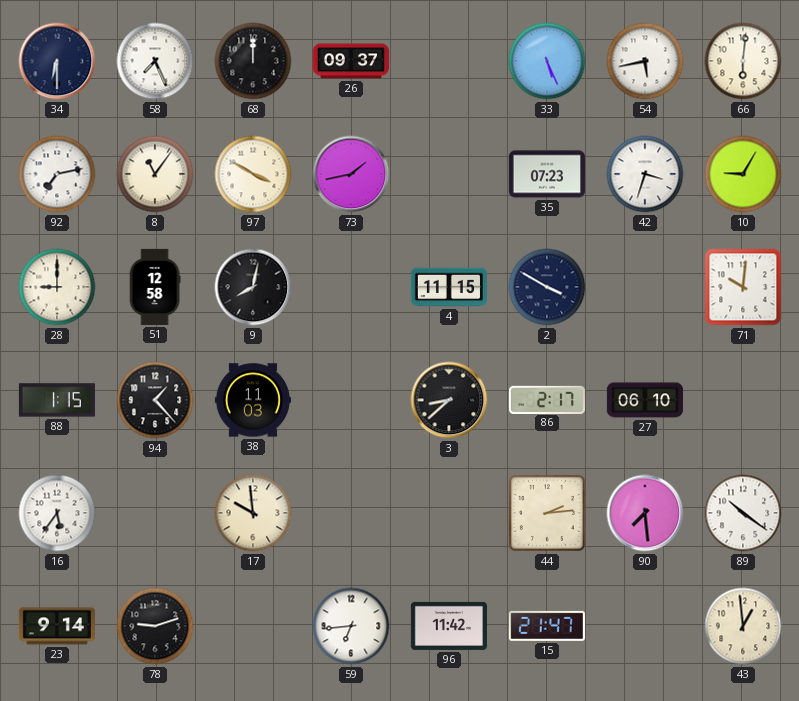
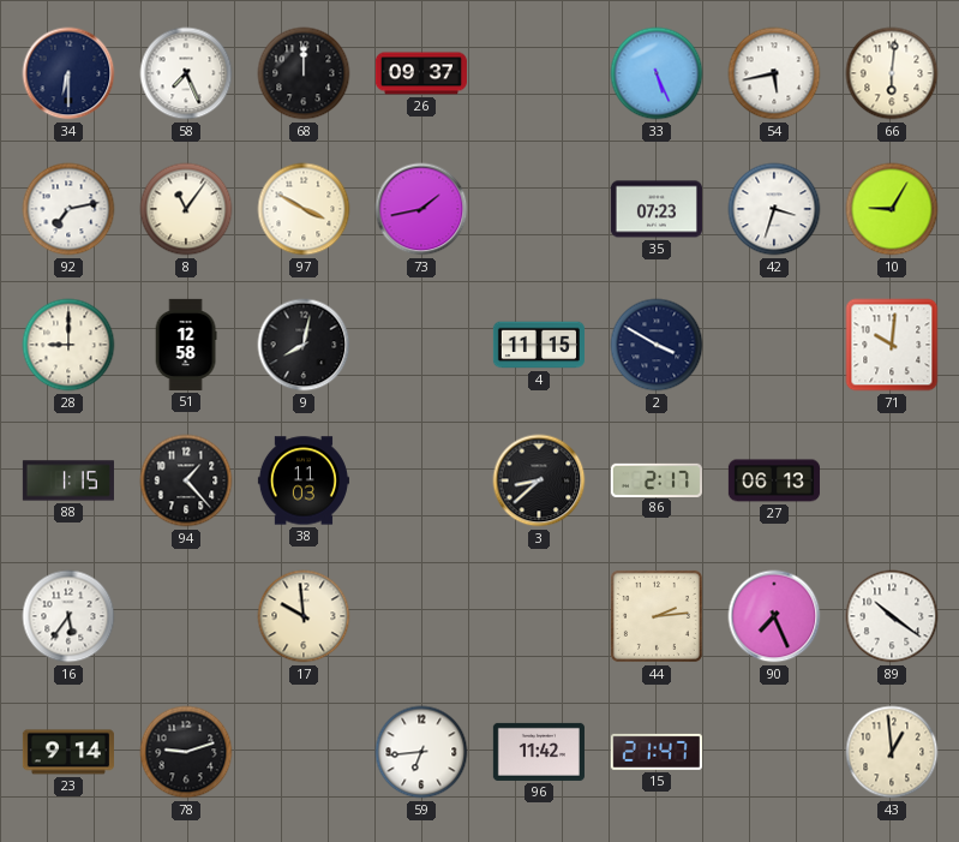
27: 06:10 -> 06:13
90: 7:29 -> 7:26
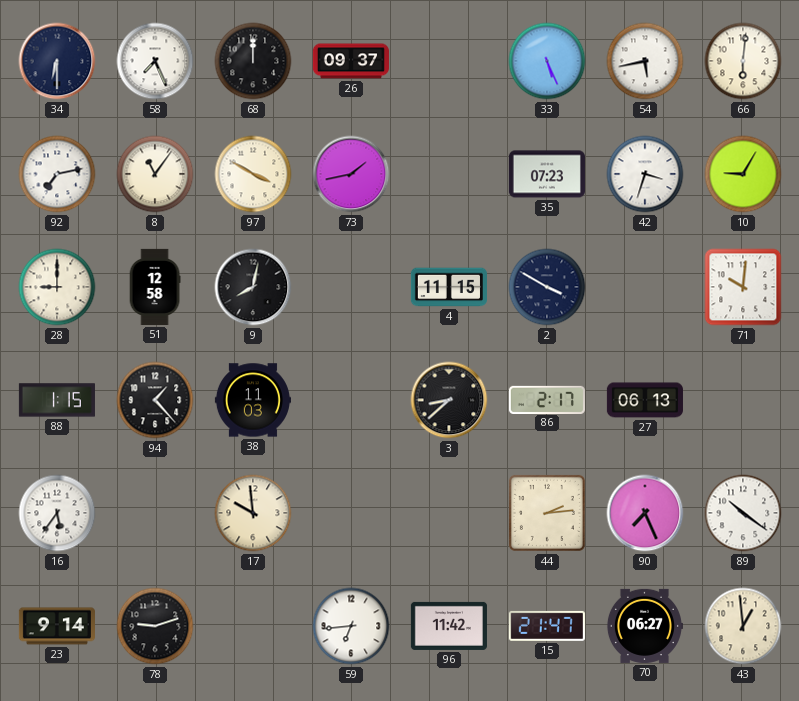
70: none -> 06:27
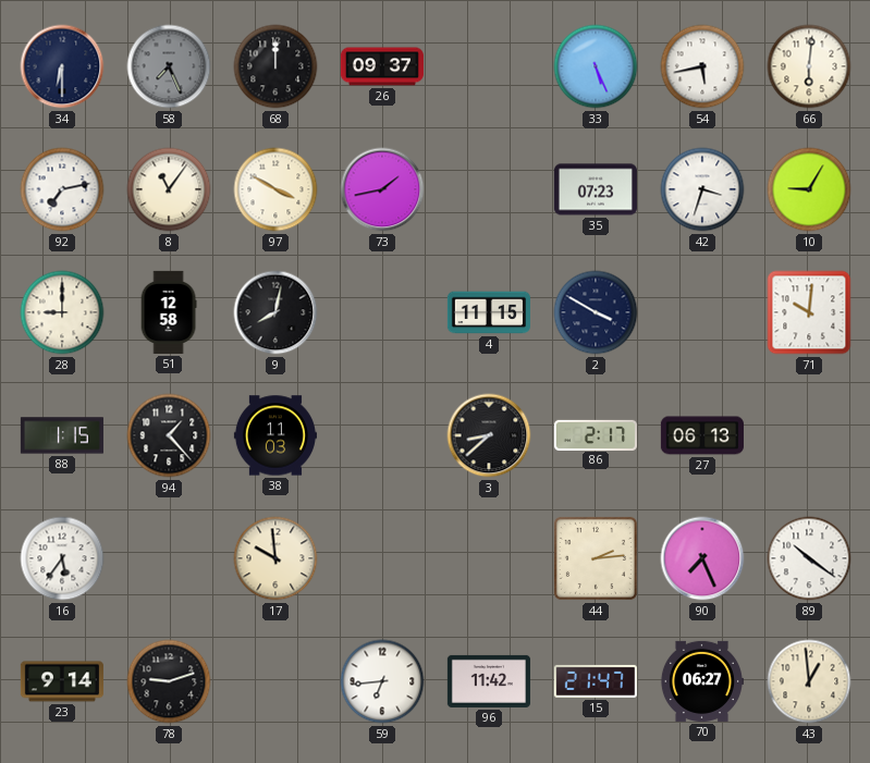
58 dial: white -> grey
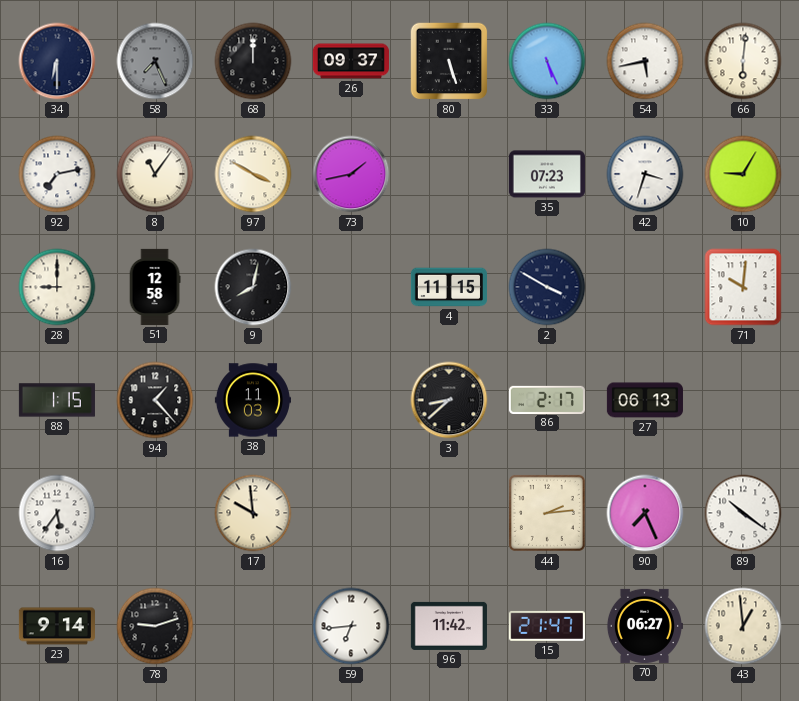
80: none -> 5:27
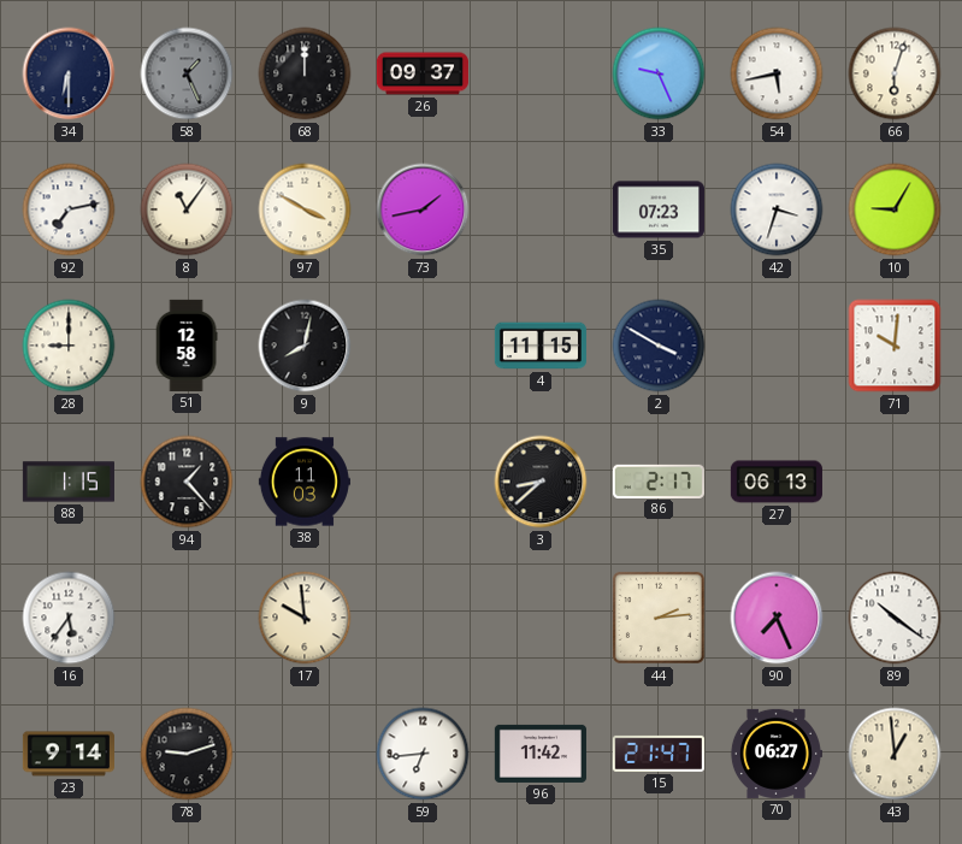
58: 7:26 -> 1:26
80: 5:27 -> none
33: 5:26 -> 9:26
66: 6:01 -> 6:03
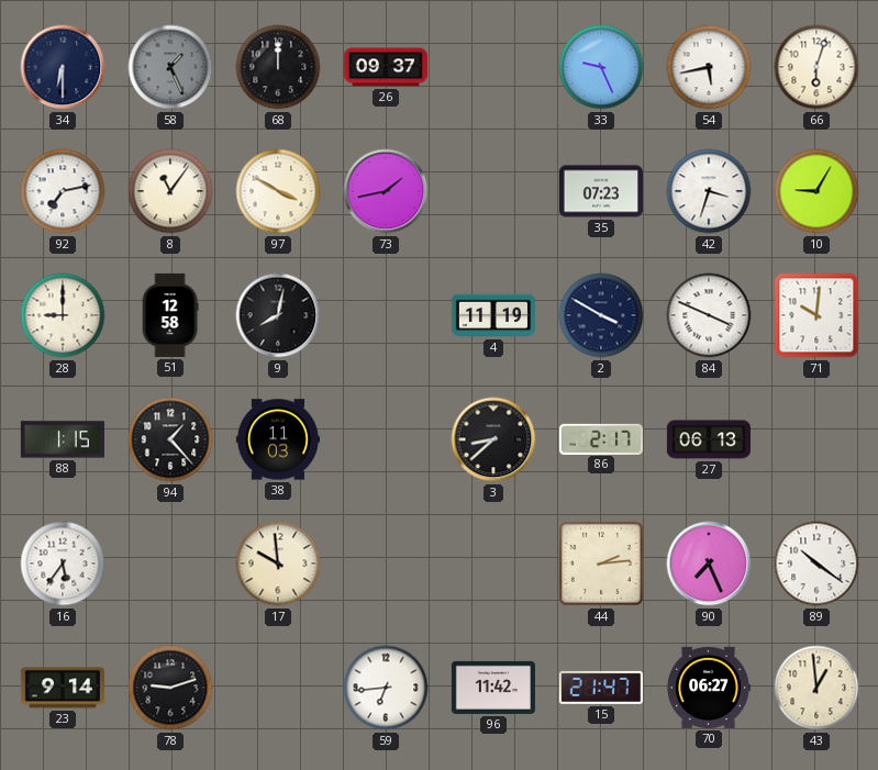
4: 11:15 -> 11:19
84: none -> 3:49
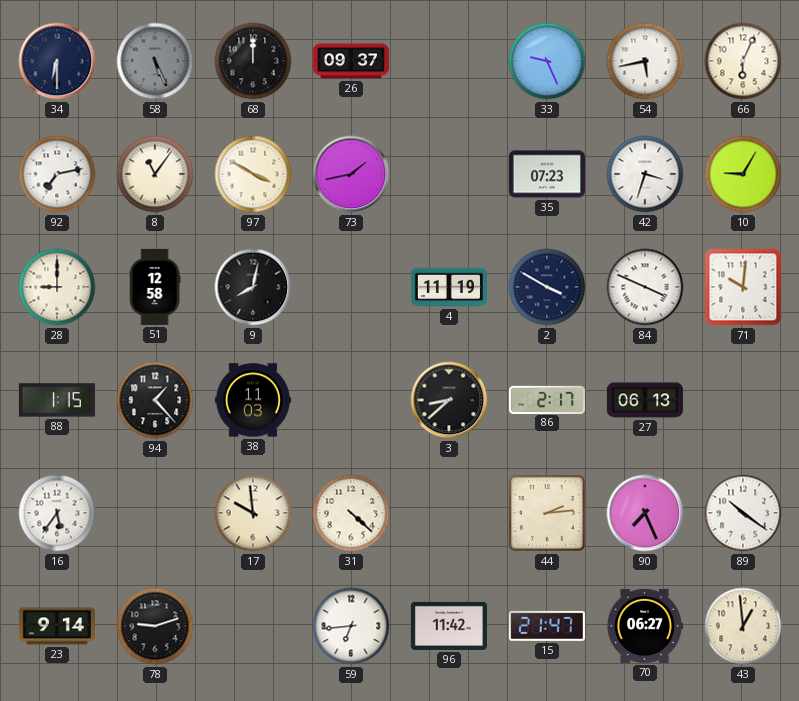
58: 1:26 -> 5:26
66: 6:03 -> 6:04
31: none -> 4:22
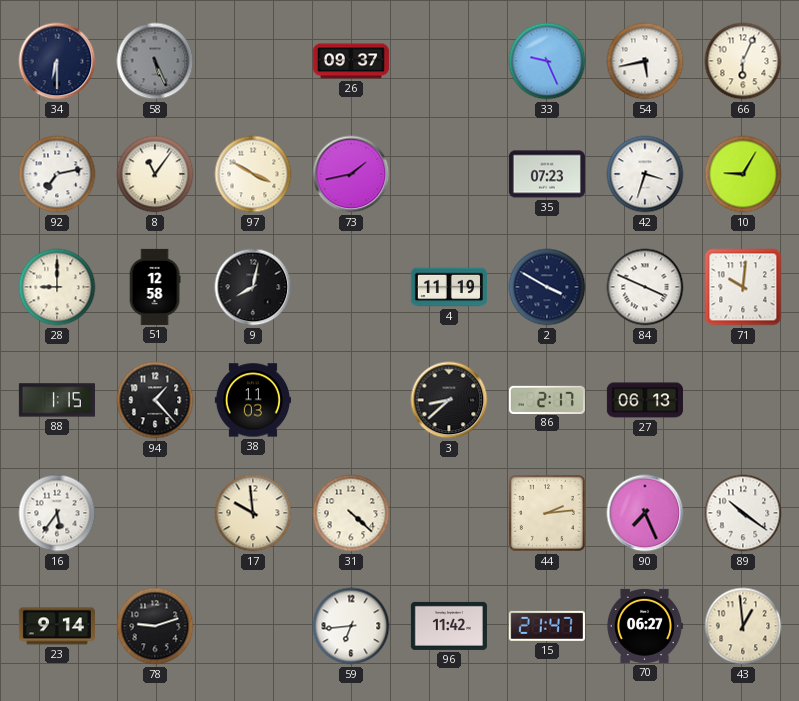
68: 12:00 -> none
